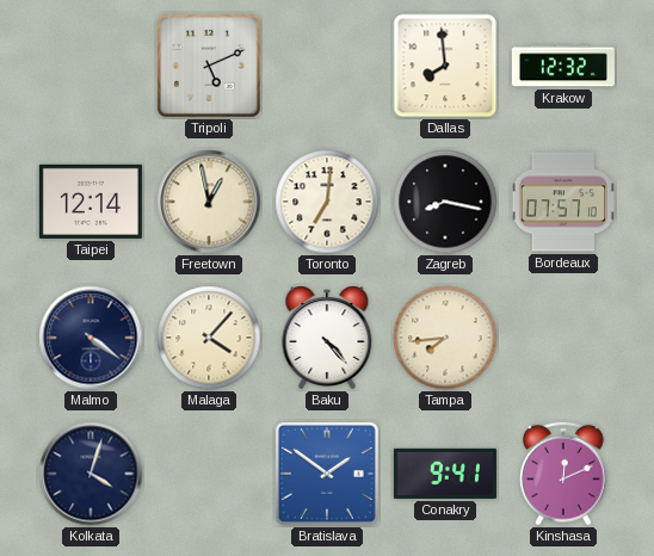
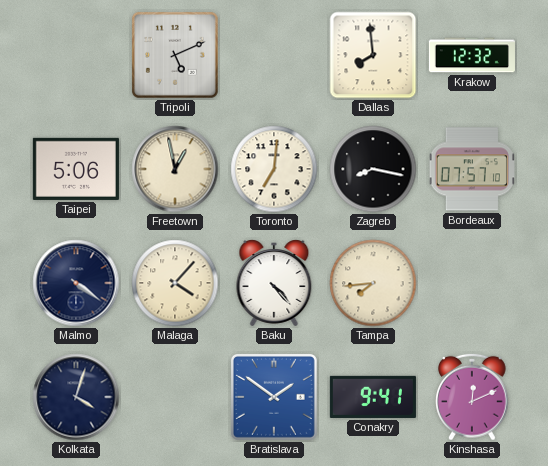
Taipei: 12:14 -> 5:06
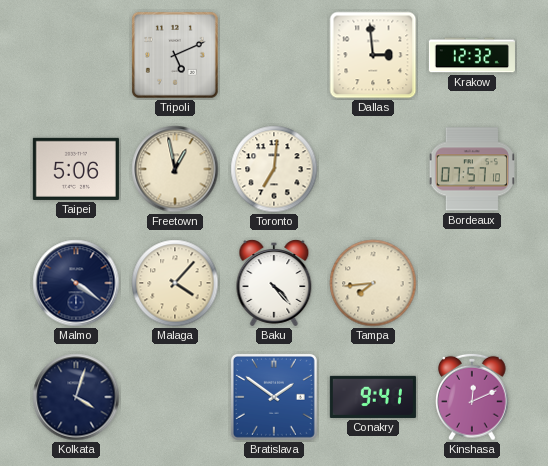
Dallas: 7:59 -> 2:59
Zagreb: 8:17 -> none
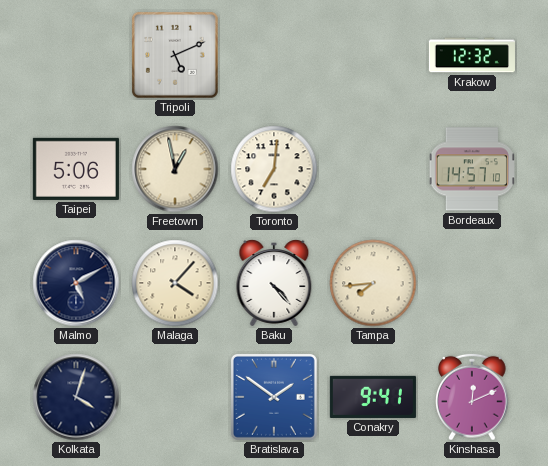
Dallas: 2:59 -> none
Bordeaux: 07:57 -> 14:57
Malmo: 4:21 -> 5:10
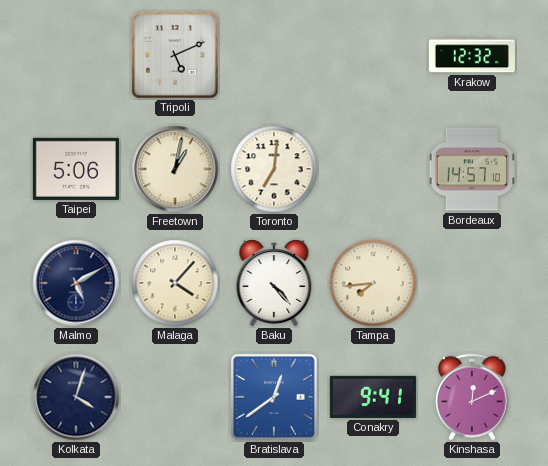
Freetown: 12:58 -> 1:02
Bratislava: 1:51 -> 12:39
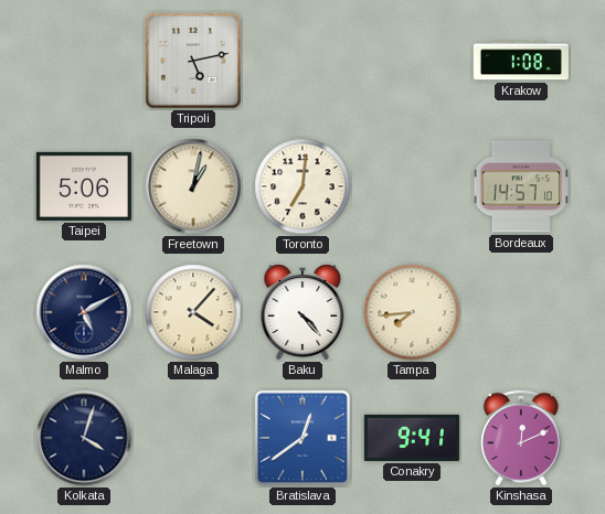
Tripoli: 5:11 -> 5:13
Krakow: 12:32 -> 1:08
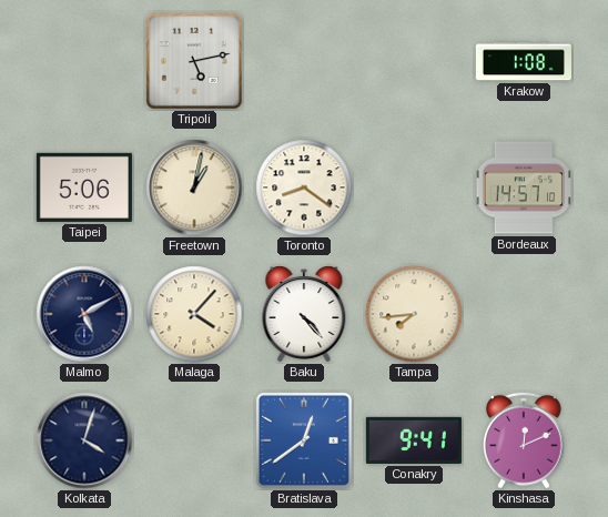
Toronto: 7:01 -> 8:21
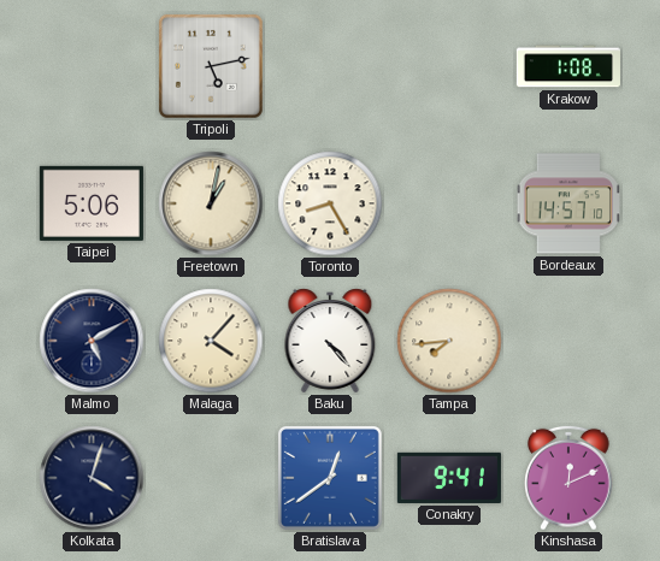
Toronto: 8:21 -> 8:25
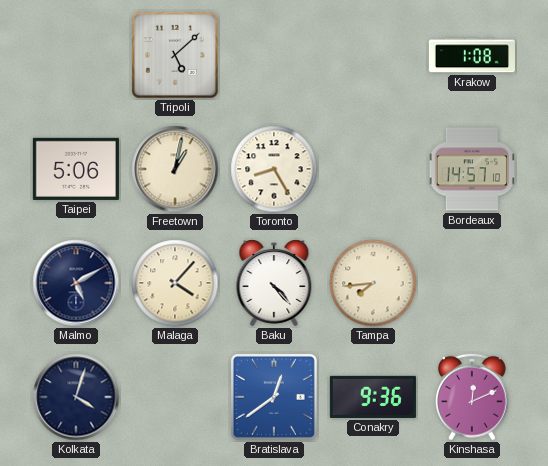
Tripoli: 5:13 -> 5:08
Conakry: 9:41 -> 9:36
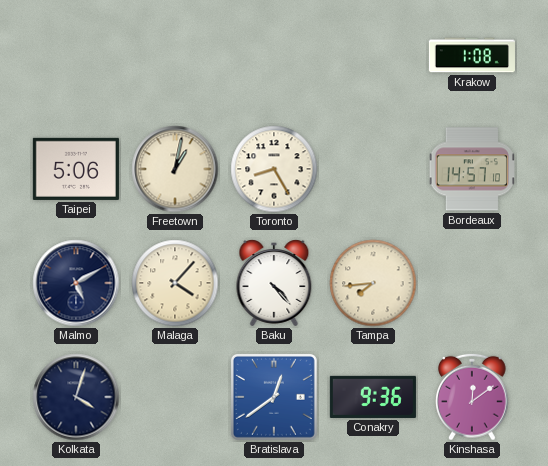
Tripoli: 5:08 -> none
Kinshasa: 12:11 -> 12:09
